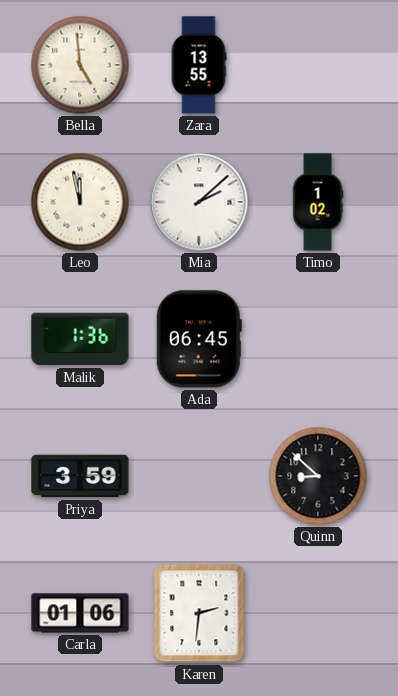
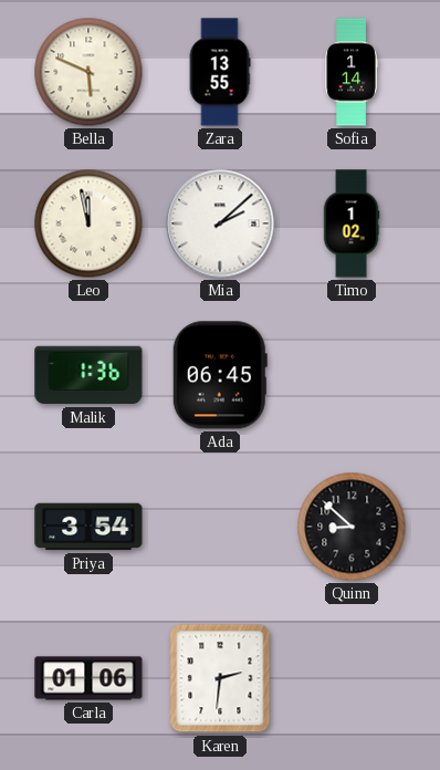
Bella: 4:59 -> 5:49
Sofia: none -> 1:14
Priya: 3:59 -> 3:54
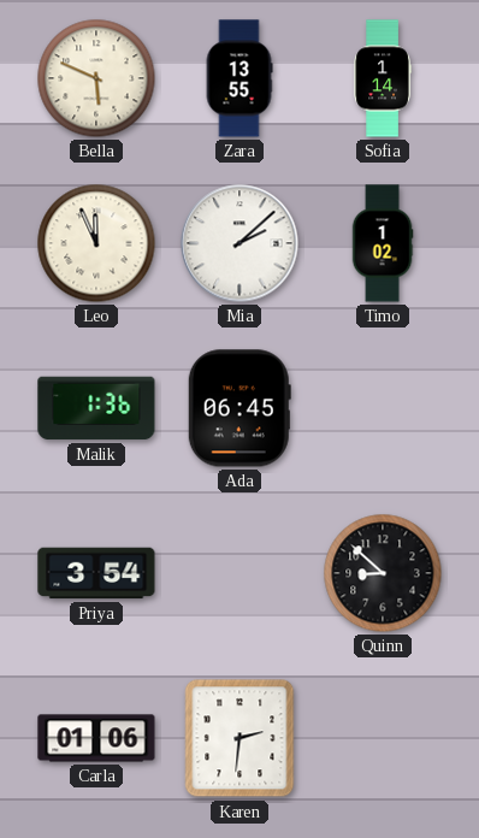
Leo: 11:58 -> 11:56
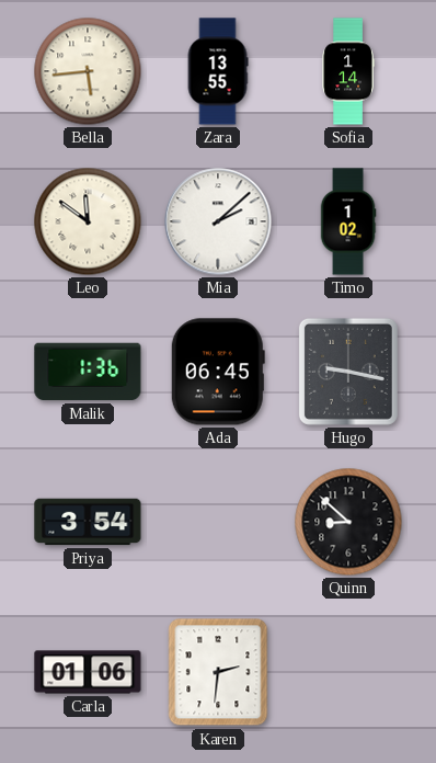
Bella: 5:49 -> 5:44
Leo: 11:56 -> 11:51
Hugo: none -> 9:17
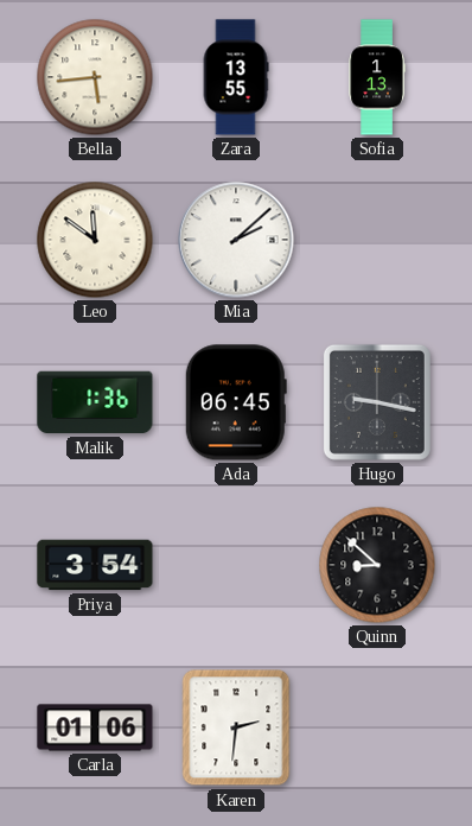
Sofia: 1:14 -> 1:13
Timo: 1:02 -> none
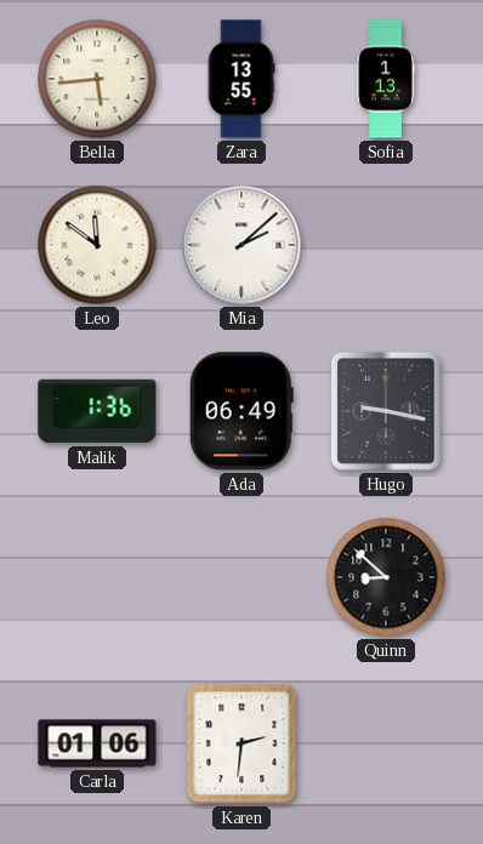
Ada: 06:45 -> 06:49
Priya: 3:54 -> none
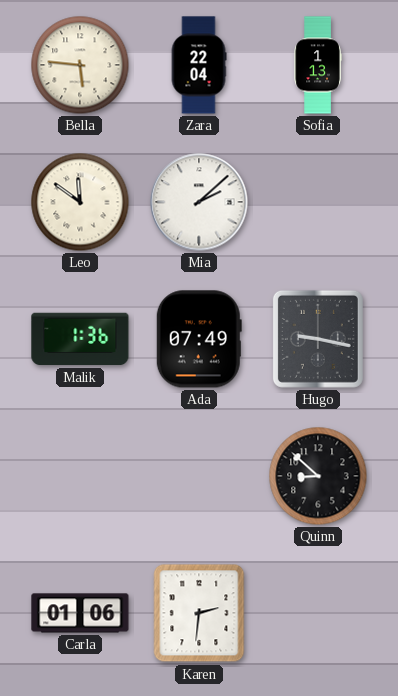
Bella: 5:44 -> 5:46
Zara: 13:55 -> 22:04
Ada: 06:49 -> 07:49
